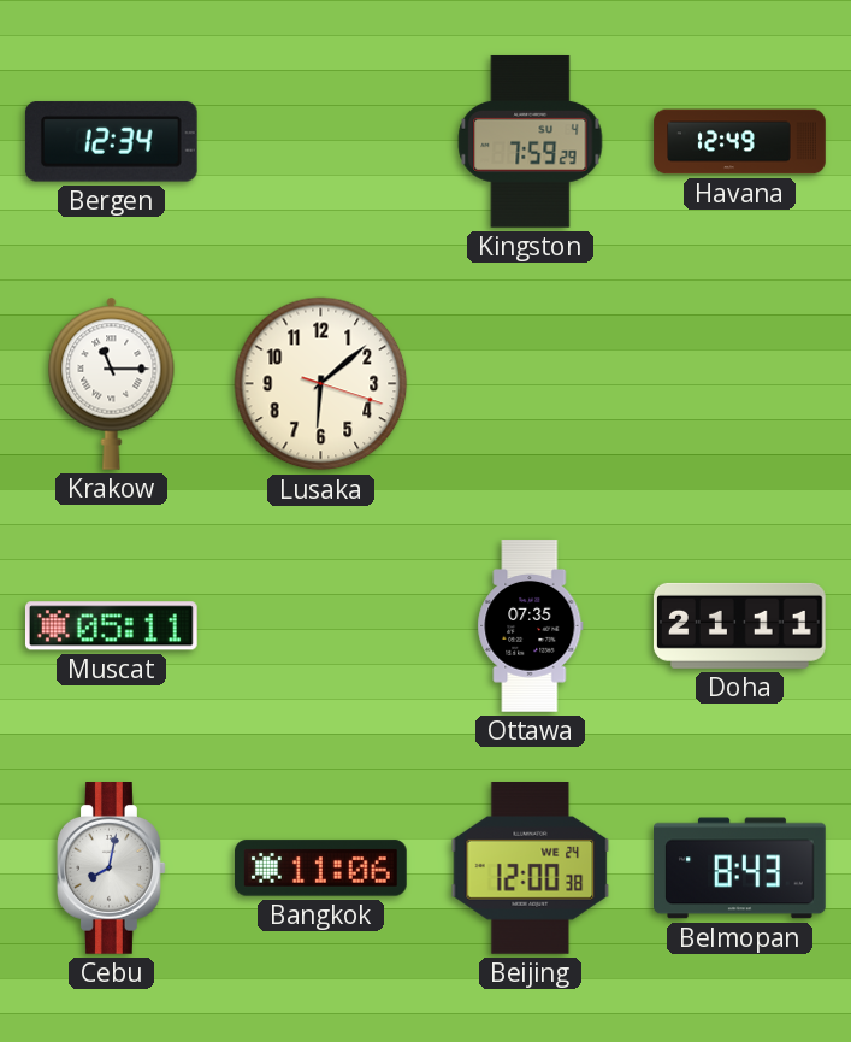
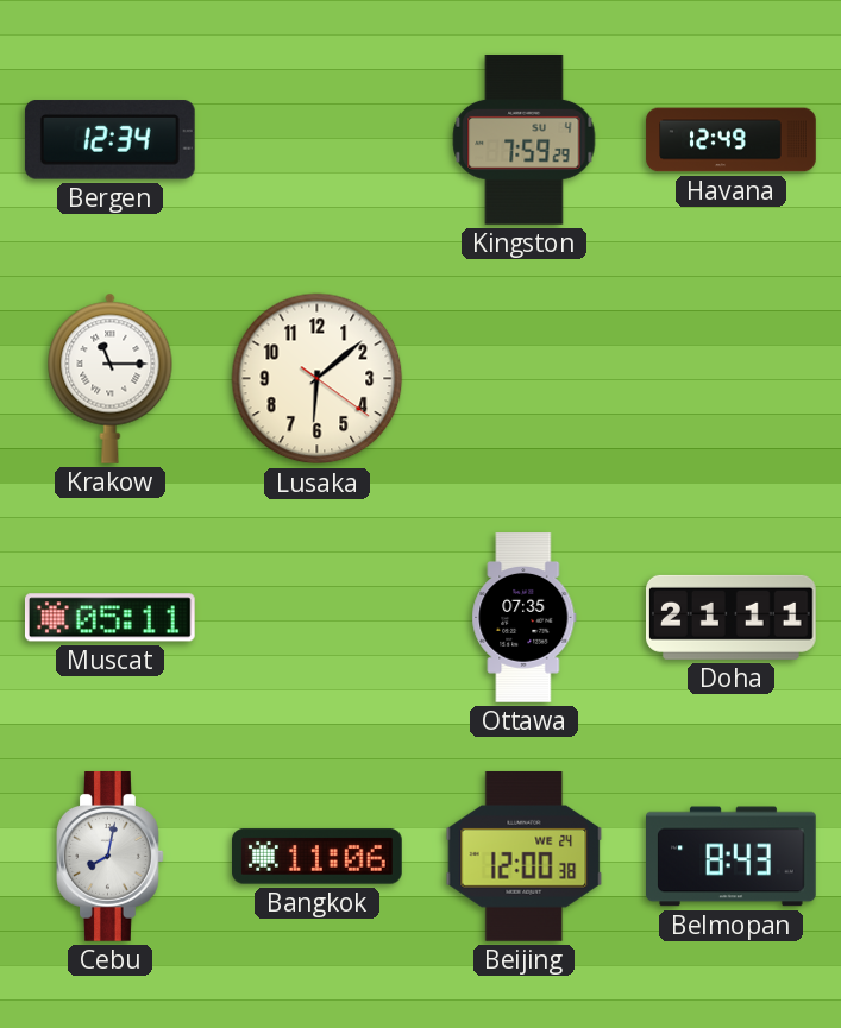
Lusaka: 6:08:18 -> 6:08:21
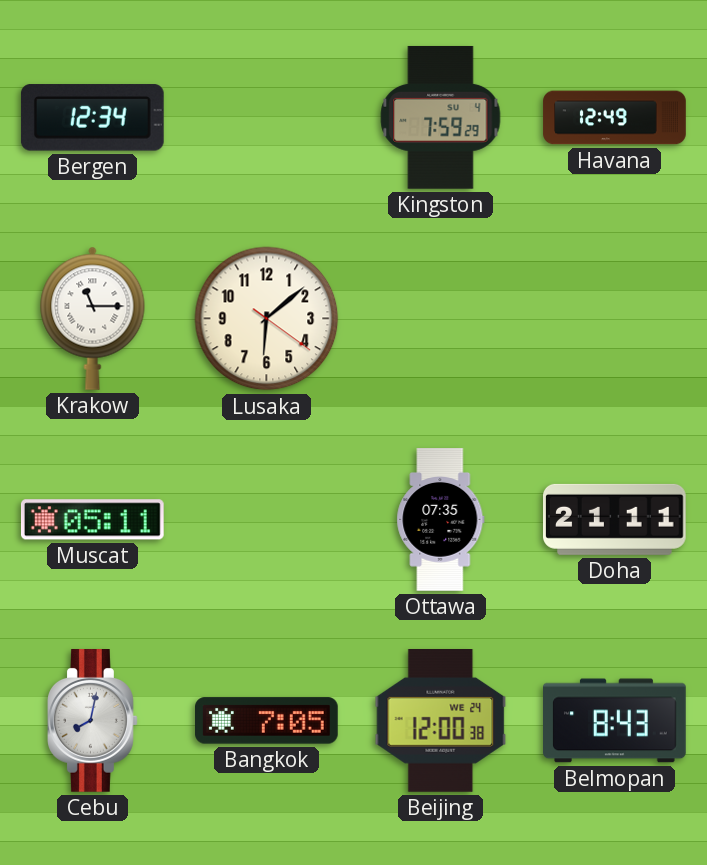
Bangkok: 11:06 -> 7:05
